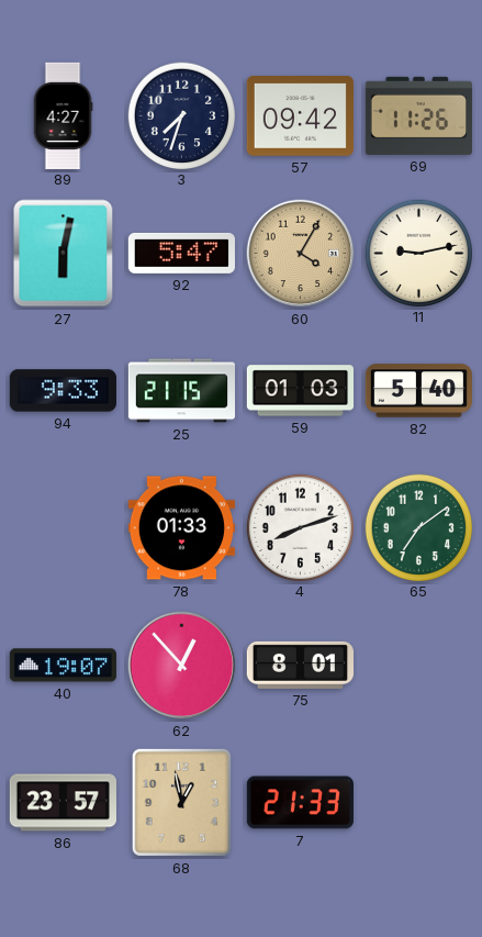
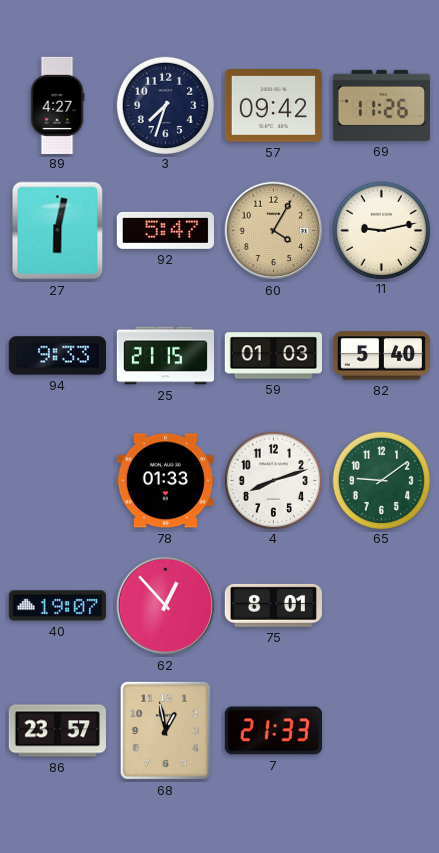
65: 7:09 -> 9:09
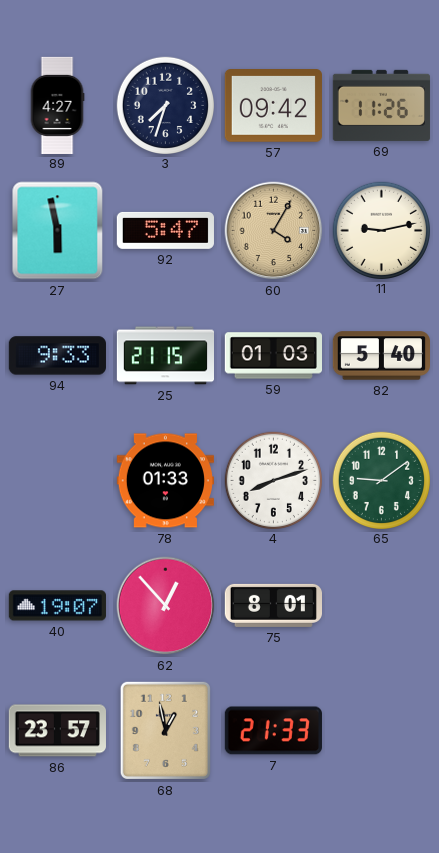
27: 6:02 -> 5:58
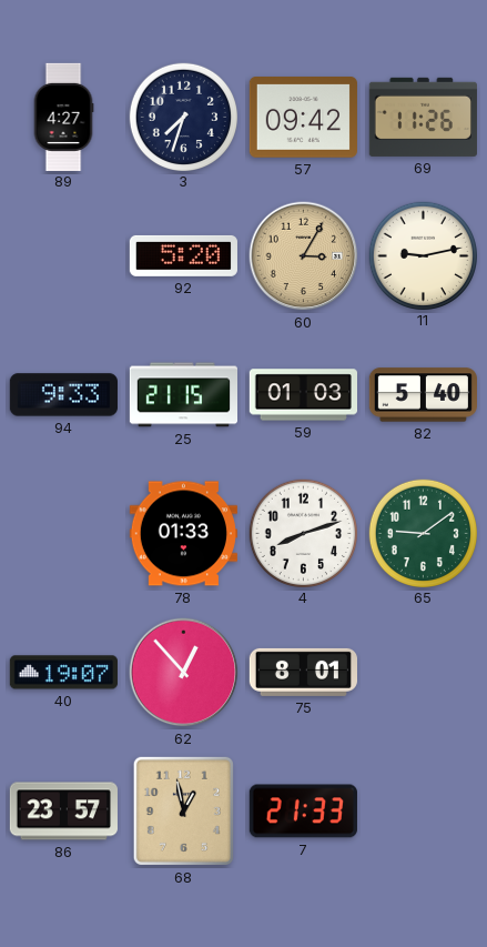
27: 5:58 -> none
92: 5:47 -> 5:20
60: 4:05 -> 3:05
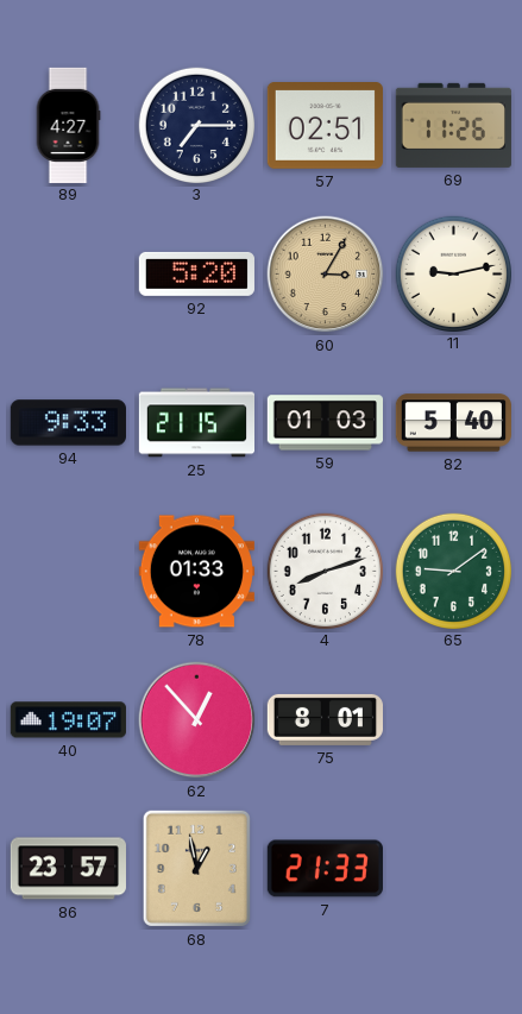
3: 7:33 -> 7:15
57: 09:42 -> 02:51
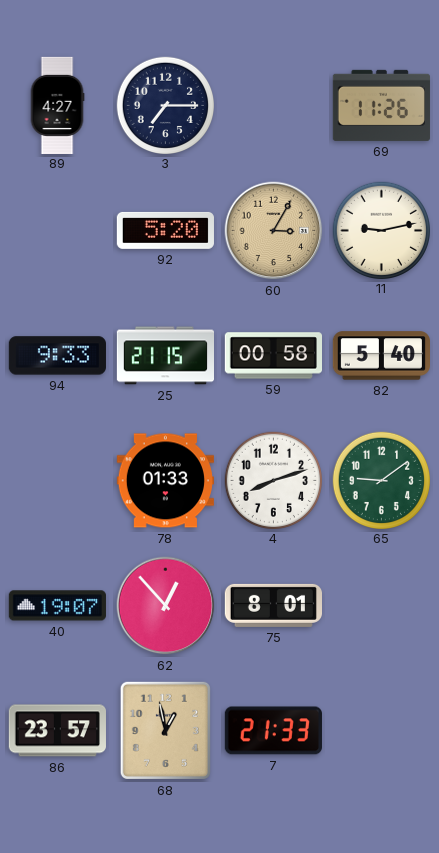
57: 02:51 -> none
59: 01:03 -> 00:58
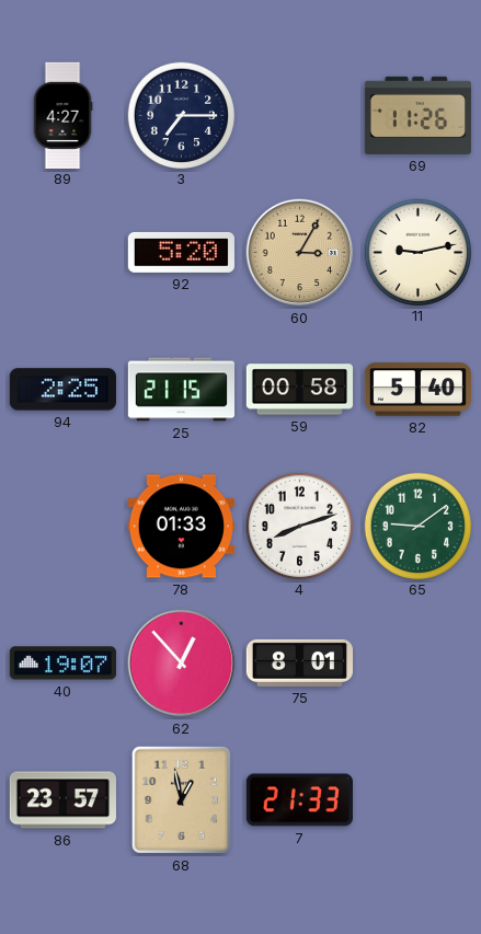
94: 9:33 -> 2:25
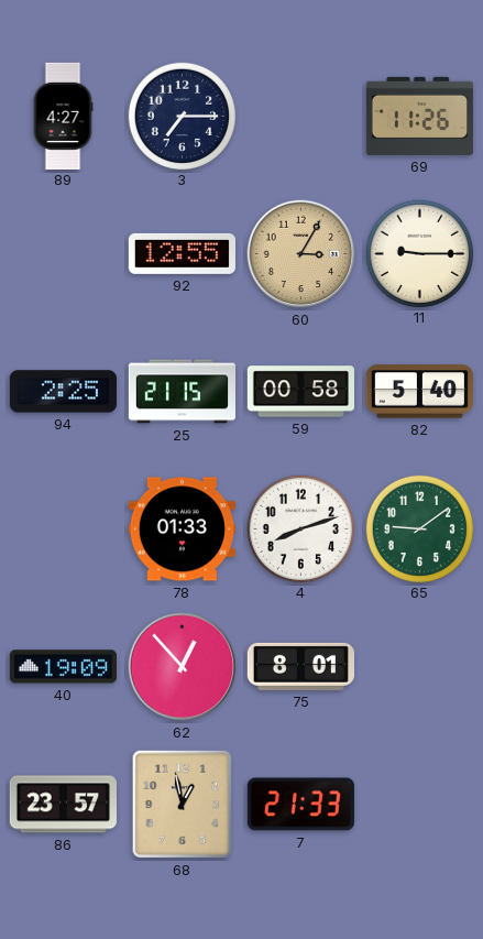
92: 5:20 -> 12:55
11: 9:13 -> 9:15
40: 19:07 -> 19:09
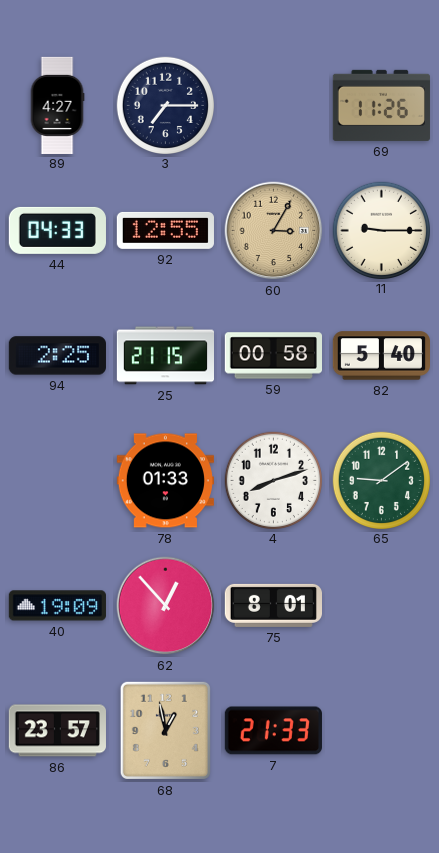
44: none -> 04:33
